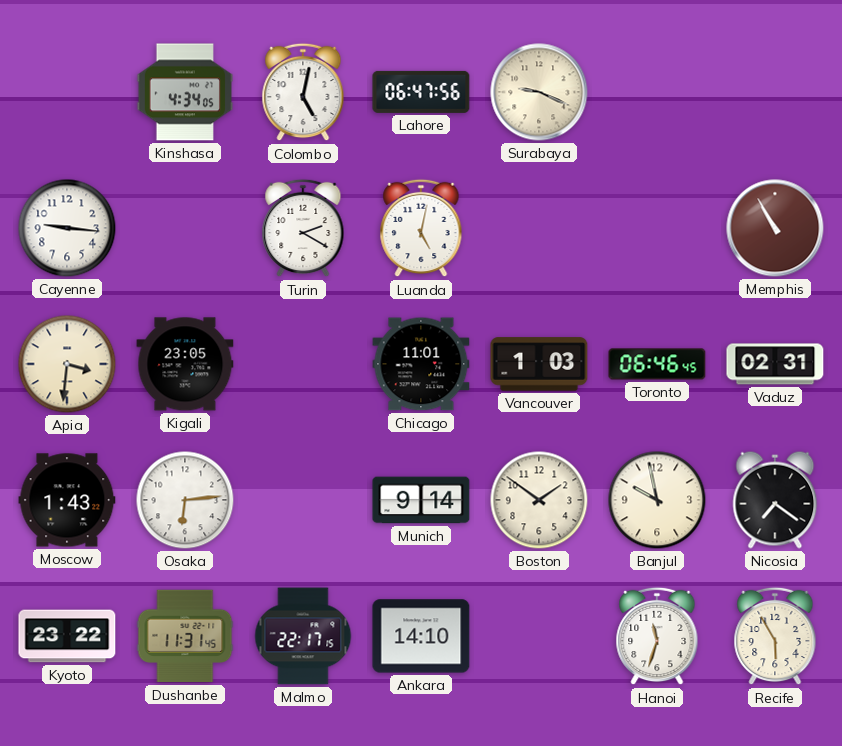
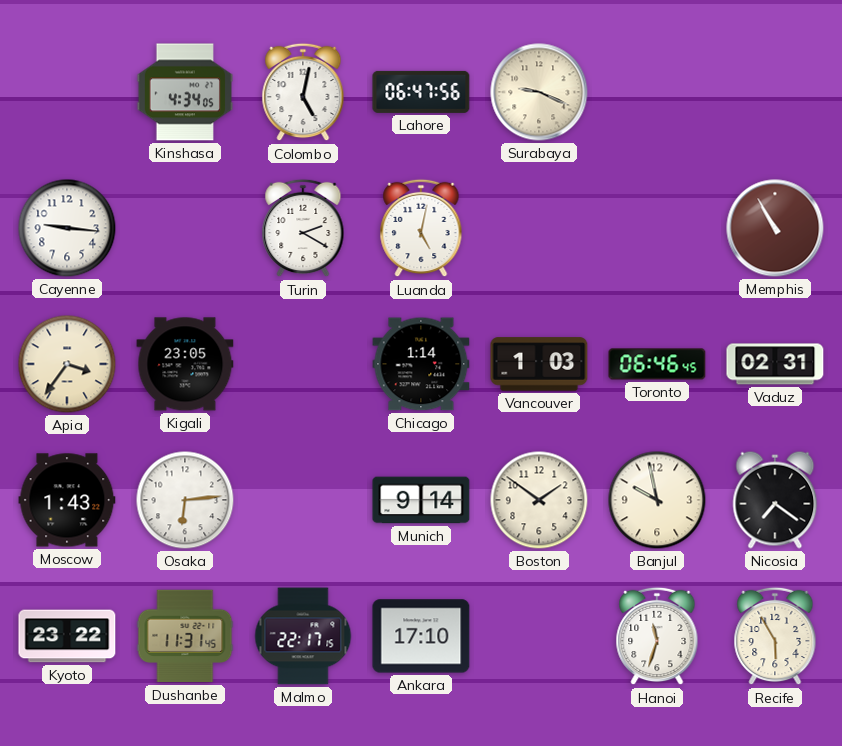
Apia: 3:31 -> 3:36
Chicago: 11:01 -> 1:14
Ankara: 14:10 -> 17:10
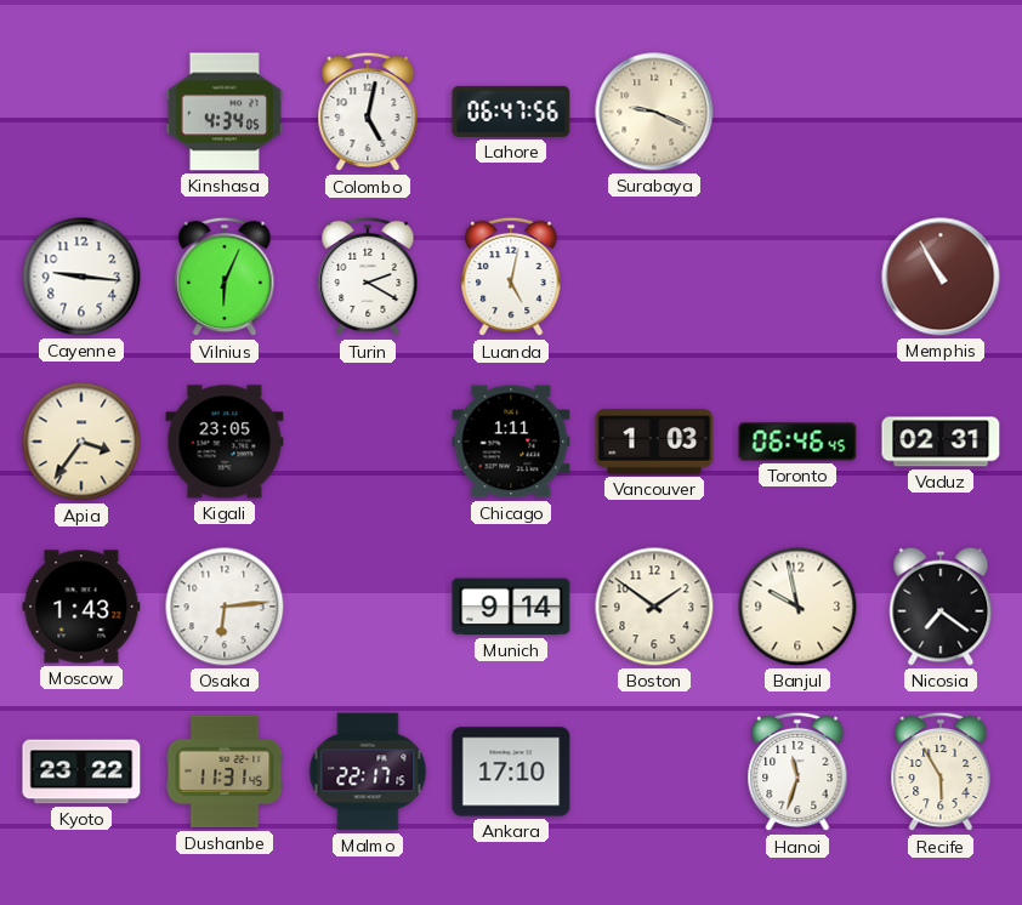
Vilnius: none -> 6:04
Chicago: 1:14 -> 1:11
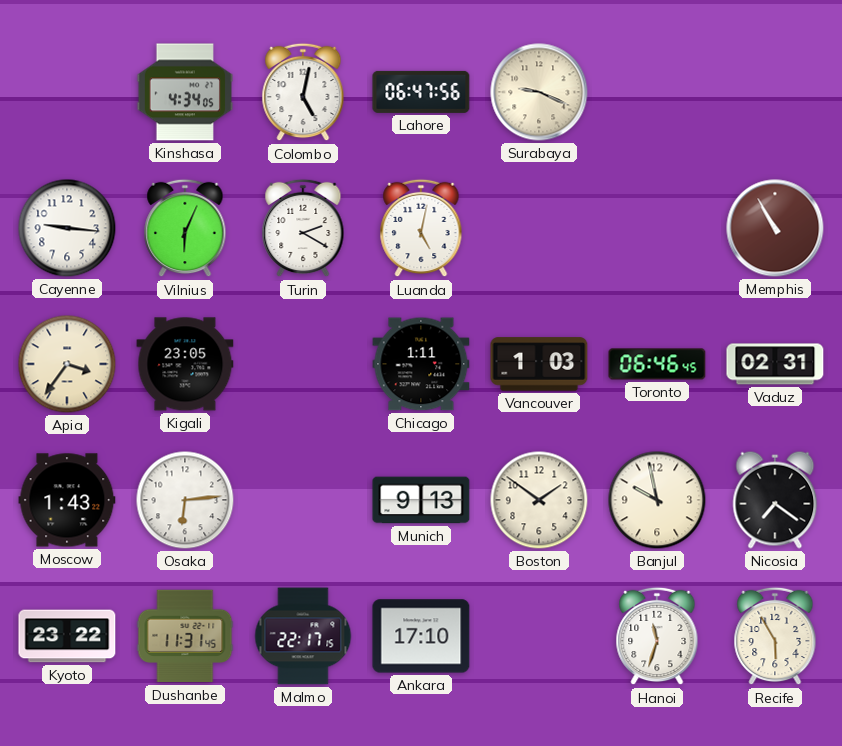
Munich: 9:14 -> 9:13
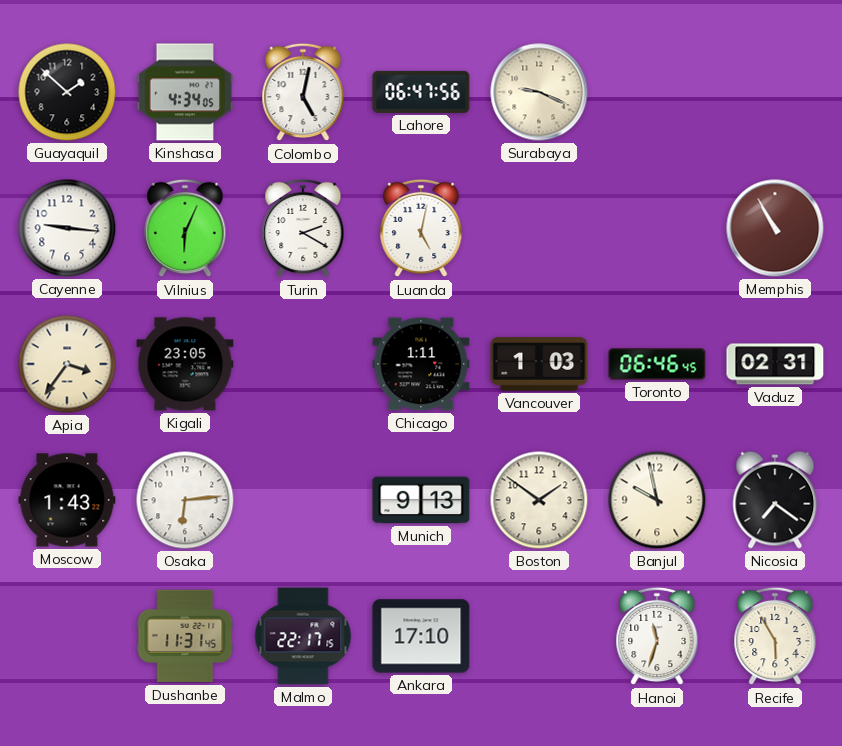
Guayaquil: none -> 1:52
Kyoto: 23:22 -> none
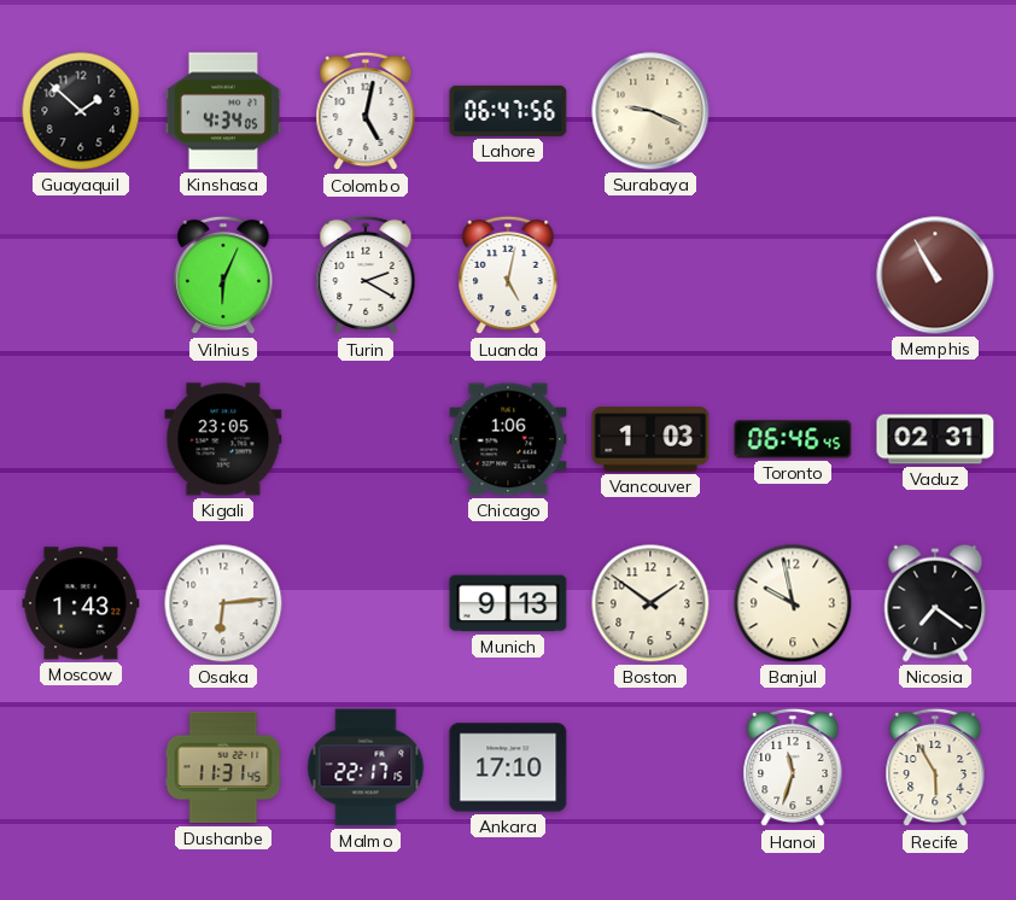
Cayenne: 9:16 -> none
Apia: 3:36 -> none
Chicago: 1:11 -> 1:06
